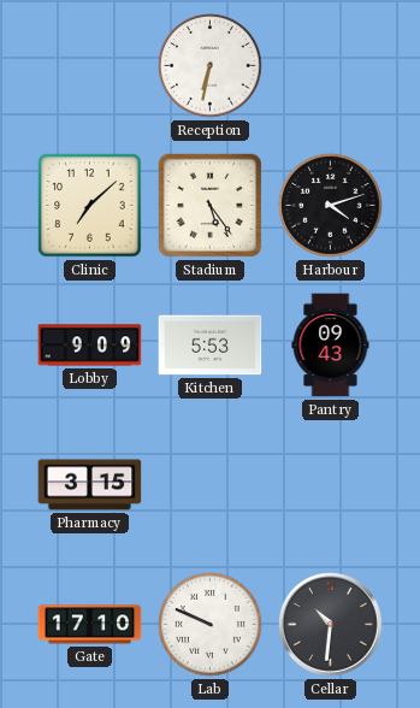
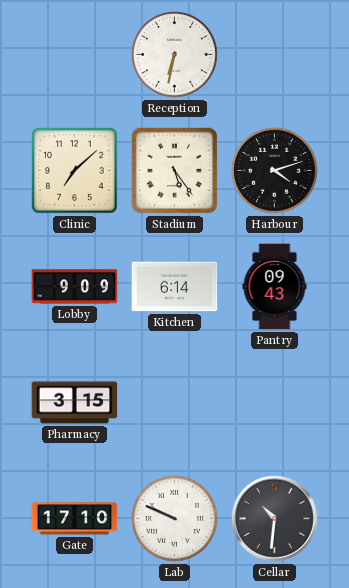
Kitchen: 5:53 -> 6:14
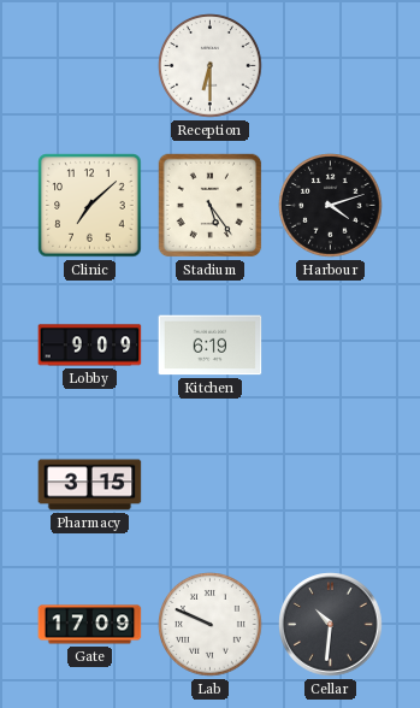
Reception: 6:32 -> 6:30
Kitchen: 6:14 -> 6:19
Pantry: 09:43 -> none
Gate: 17:10 -> 17:09
